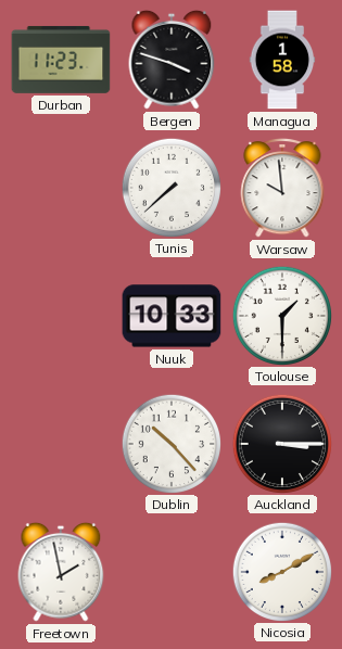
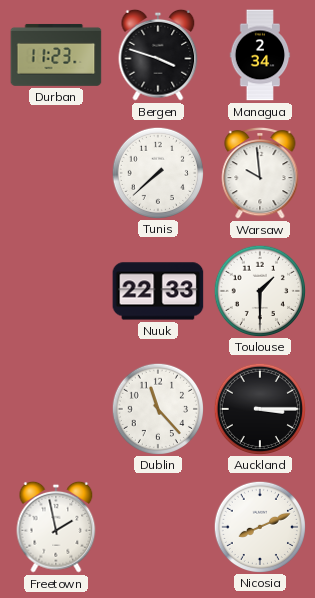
Managua: 1:58 -> 2:34
Nuuk: 10:33 -> 22:33
Dublin: 10:23 -> 11:23
Nicosia: 8:10 -> 8:11
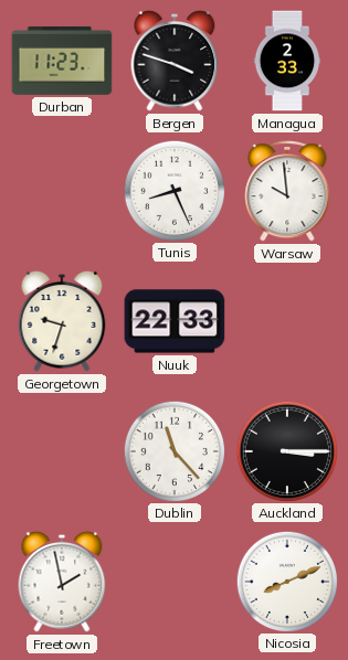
Managua: 2:34 -> 2:33
Tunis: 7:38 -> 8:26
Georgetown: none -> 9:33
Toulouse: 1:30 -> none
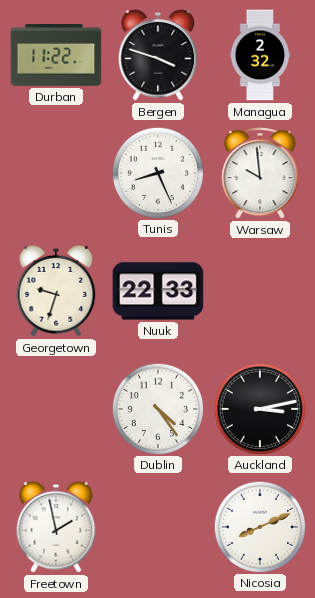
Durban: 11:23 -> 11:22
Managua: 2:33 -> 2:32
Dublin: 11:23 -> 4:24
Auckland: 3:15 -> 3:13
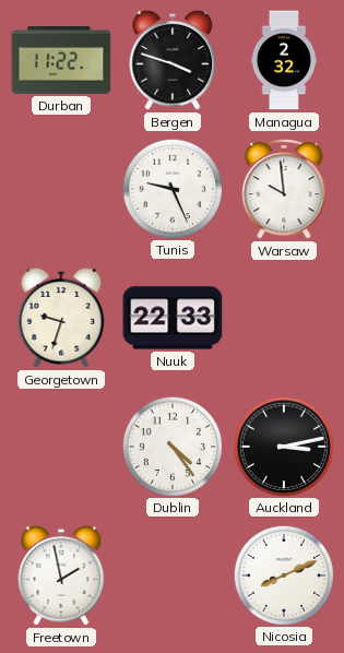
Tunis: 8:26 -> 9:26
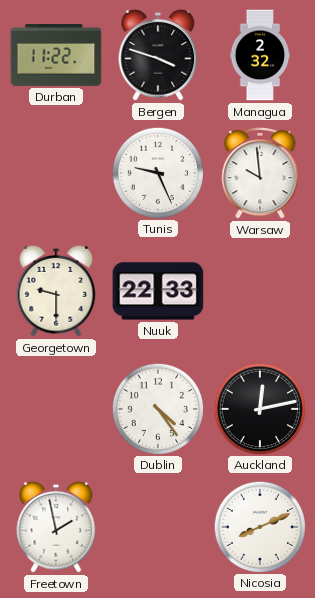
Georgetown: 9:33 -> 9:30
Auckland: 3:13 -> 12:13
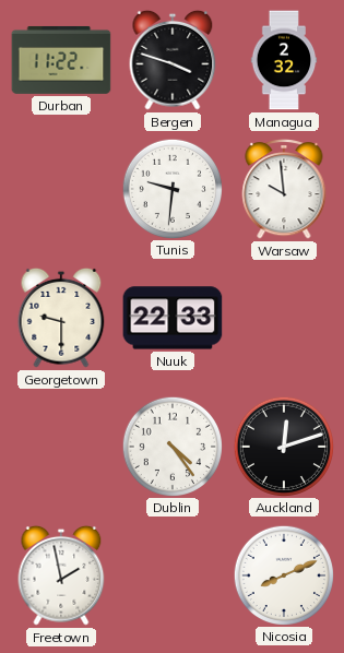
Tunis: 9:26 -> 9:31
Auckland: 12:13 -> 12:12
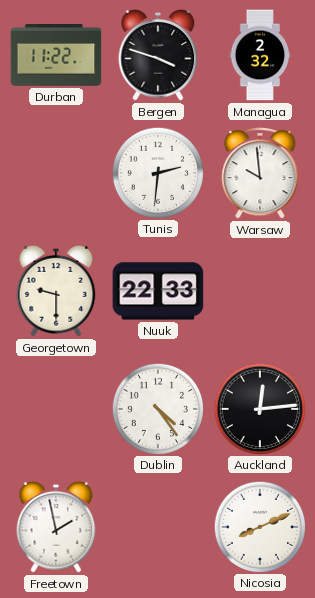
Tunis: 9:31 -> 2:31
Auckland: 12:12 -> 12:14
